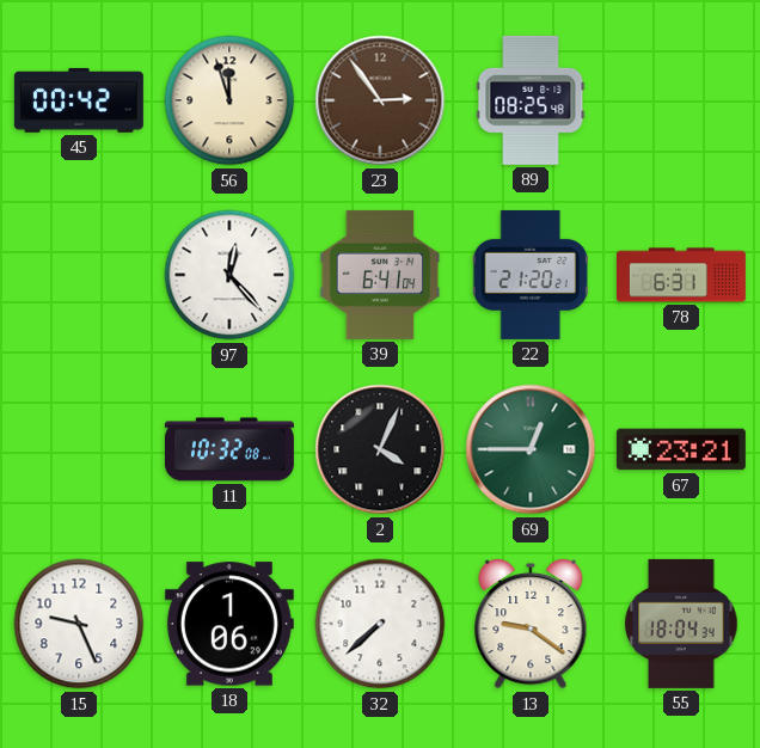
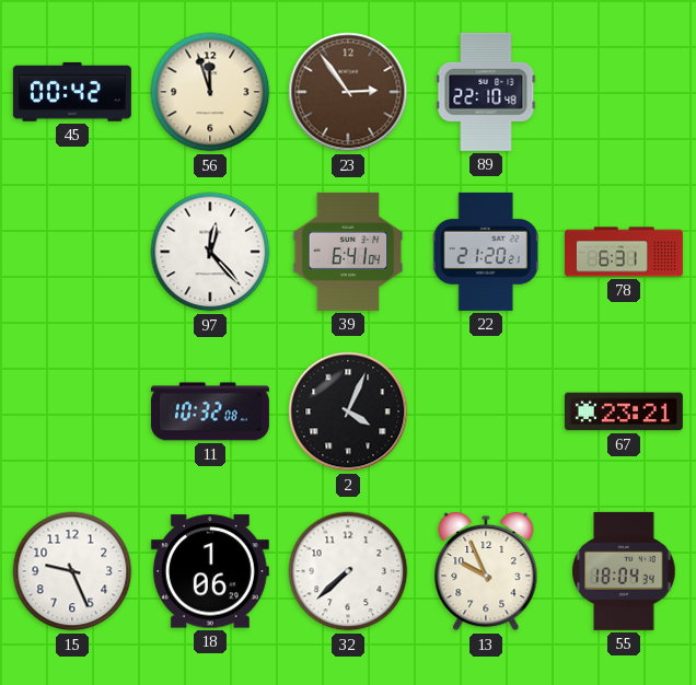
89: 08:25 -> 22:10
69: 12:45 -> none
13: 9:21 -> 9:56
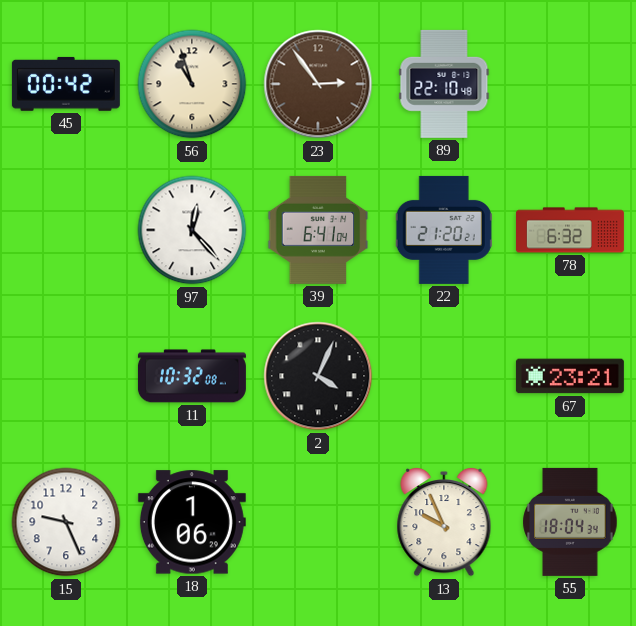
56: 11:57 -> 10:57
78: 6:31 -> 6:32
32: 7:38 -> none
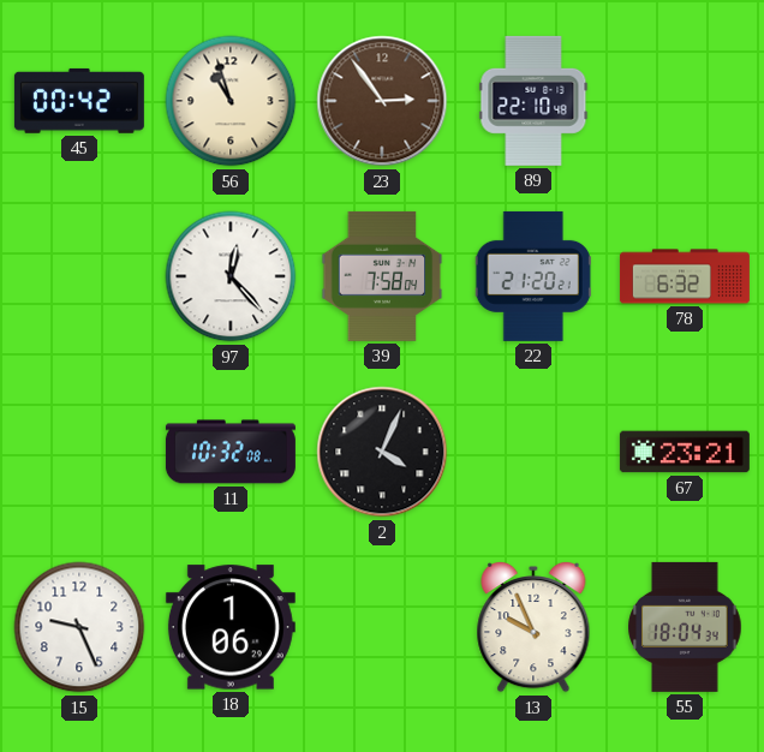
39: 6:41 -> 7:58
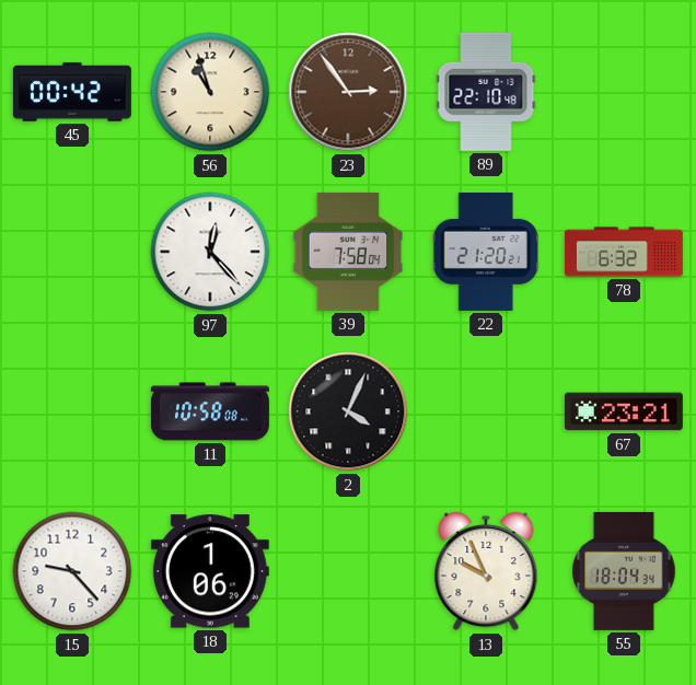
11: 10:32 -> 10:58
15: 9:26 -> 9:23
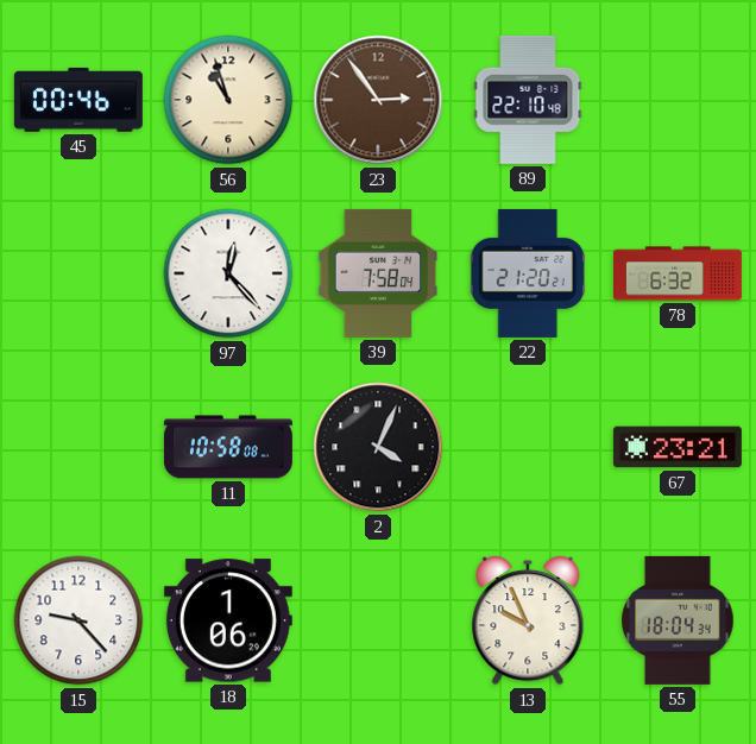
45: 00:42 -> 00:46
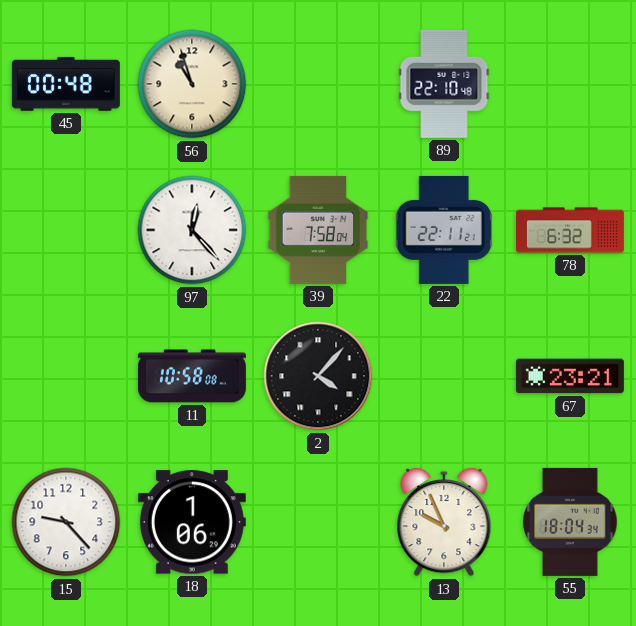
45: 00:46 -> 00:48
23: 2:54 -> none
22: 21:20 -> 22:11
2: 4:04 -> 4:07
